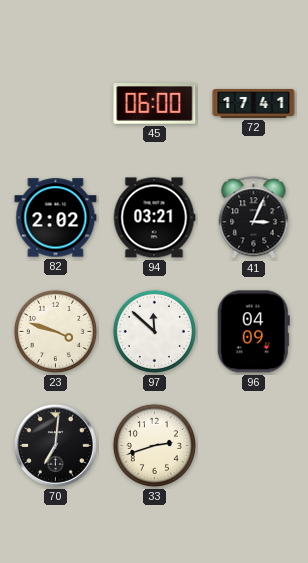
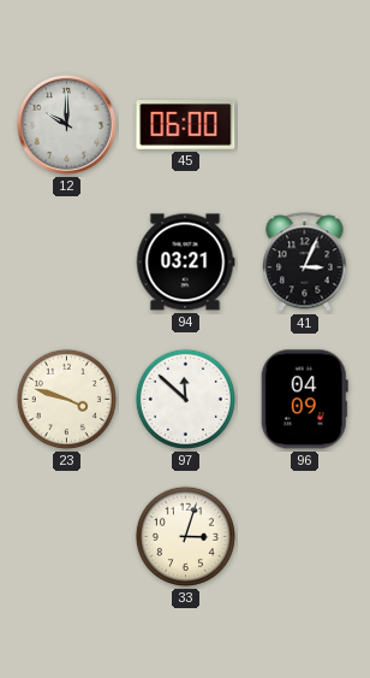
12: none -> 10:00
72: 17:41 -> none
82: 2:02 -> none
70: 7:01 -> none
33: 2:42 -> 3:03
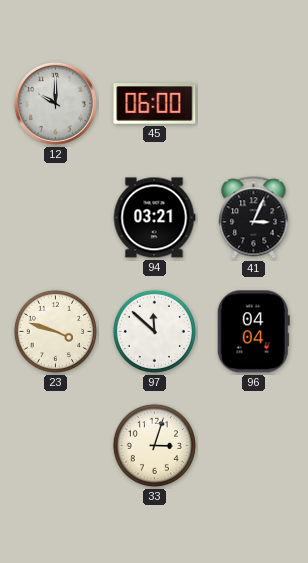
96: 04:09 -> 04:04
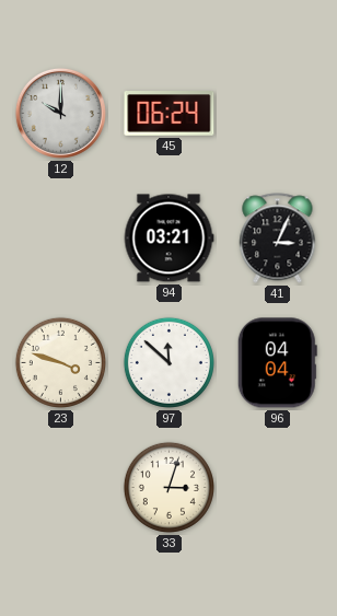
45: 06:00 -> 06:24
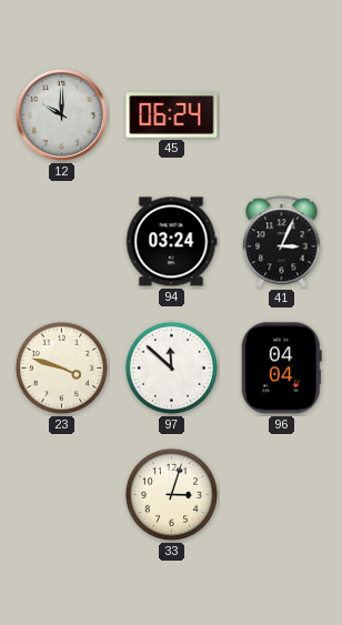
94: 03:21 -> 03:24
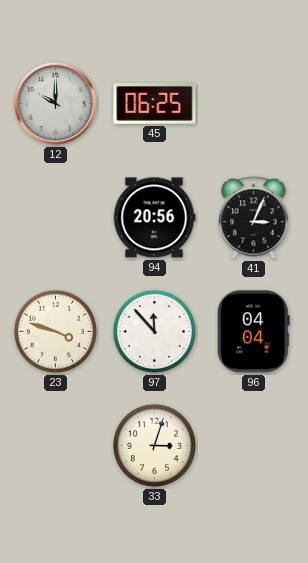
45: 06:24 -> 06:25
94: 03:24 -> 20:56
97: 11:52 -> 11:53
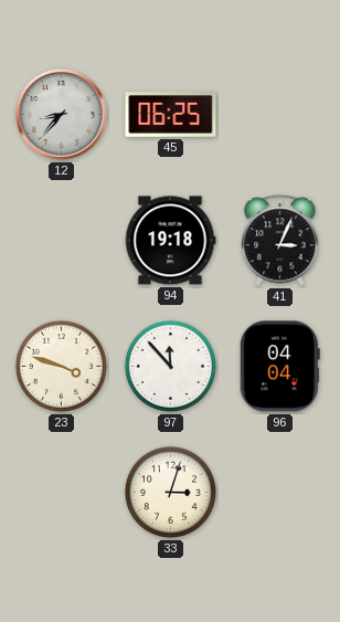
12: 10:00 -> 8:37
94: 20:56 -> 19:18
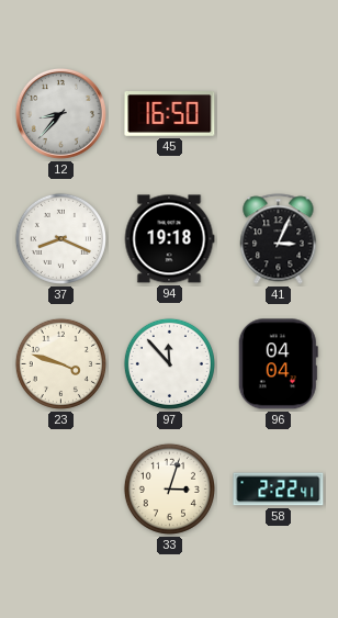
45: 06:25 -> 16:50
37: none -> 8:19
58: none -> 2:22
